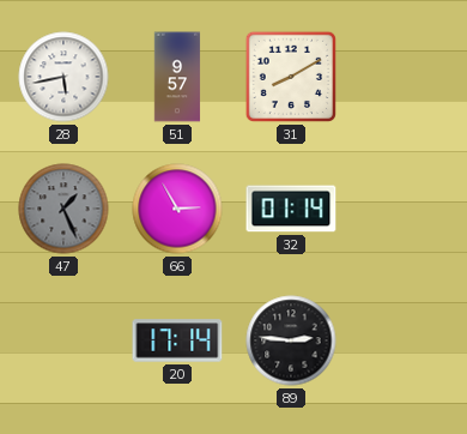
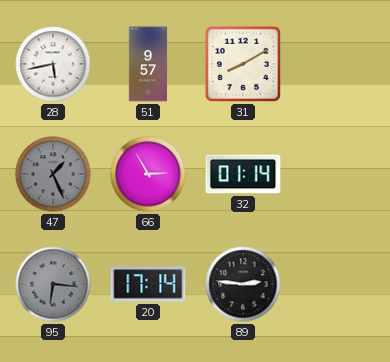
95: none -> 6:16
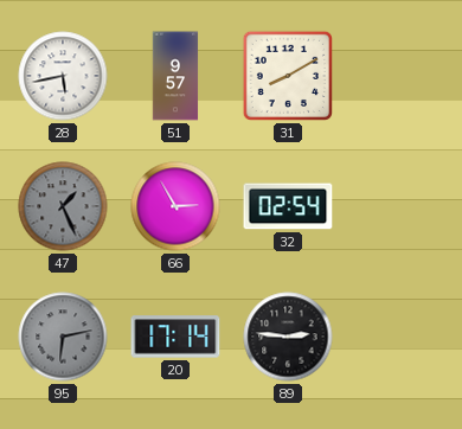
32: 01:14 -> 02:54
95: 6:16 -> 6:13
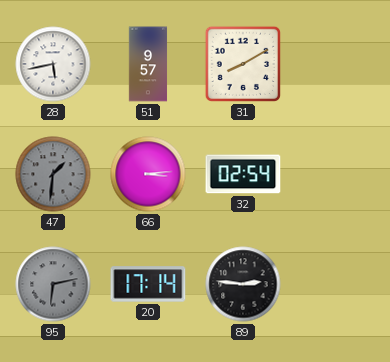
47: 1:26 -> 1:31
66: 2:55 -> 3:14
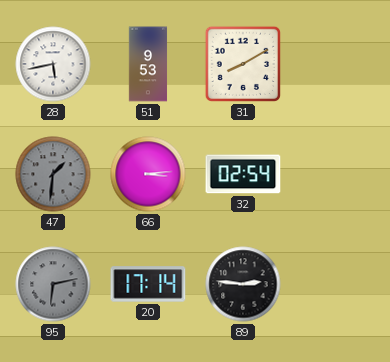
51: 9:57 -> 9:53
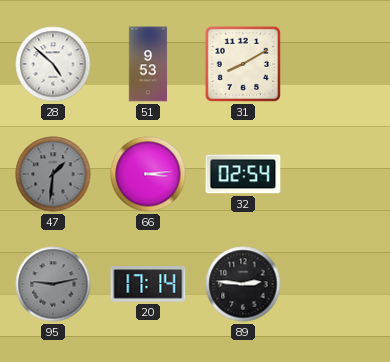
28: 5:43 -> 4:52
95: 6:13 -> 9:13
